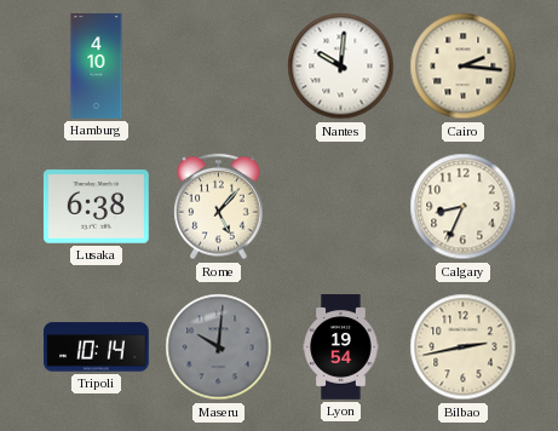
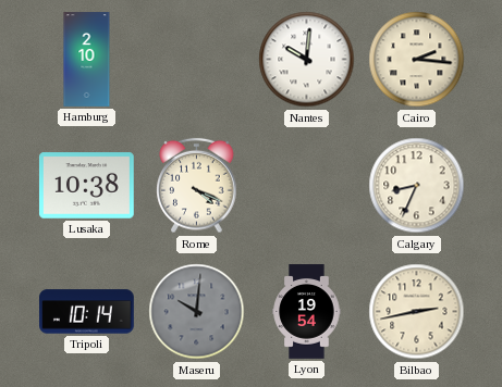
Hamburg: 4:10 -> 2:10
Lusaka: 6:38 -> 10:38
Rome: 5:07 -> 4:19
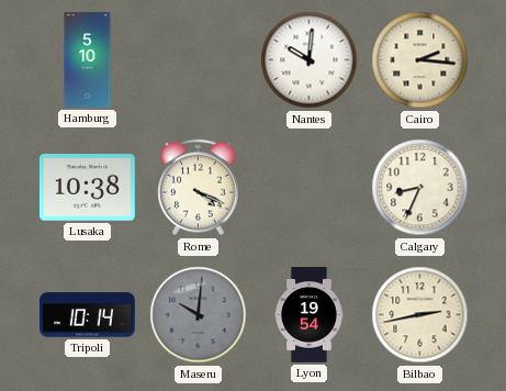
Hamburg: 2:10 -> 5:10
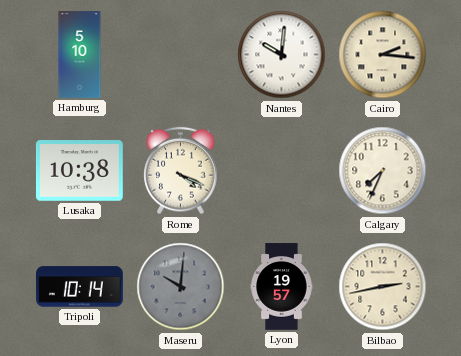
Calgary: 8:34 -> 7:34
Lyon: 19:54 -> 19:57
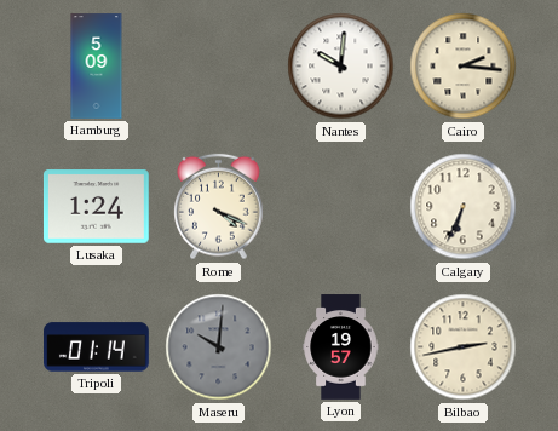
Hamburg: 5:10 -> 5:09
Lusaka: 10:38 -> 1:24
Calgary: 7:34 -> 6:34
Tripoli: 10:14 -> 01:14
